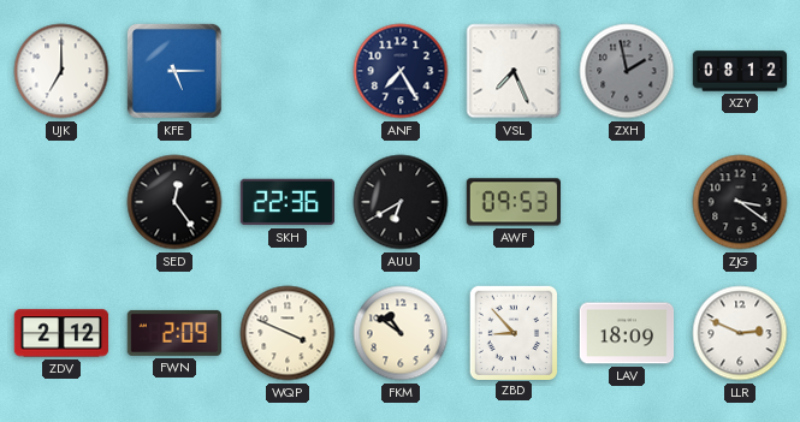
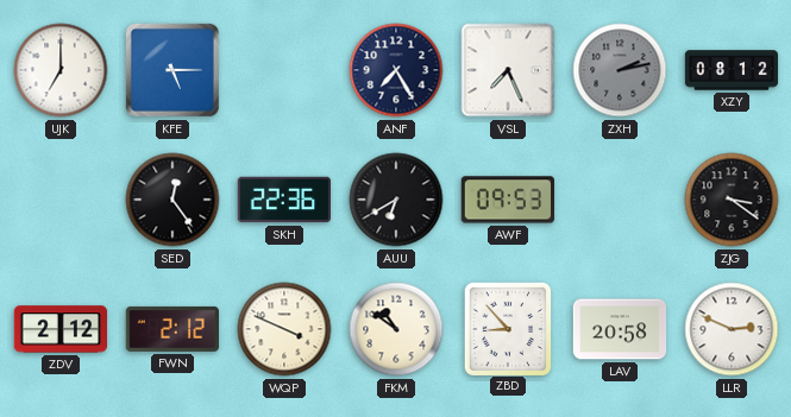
ZXH: 1:58 -> 2:13
FWN: 2:09 -> 2:12
LAV: 18:09 -> 20:58
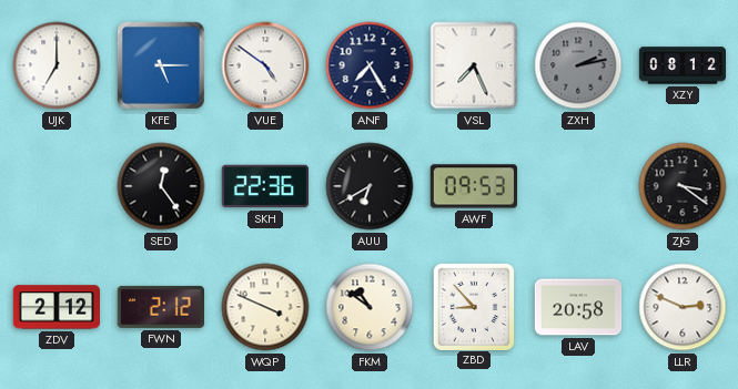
VUE: none -> 4:51
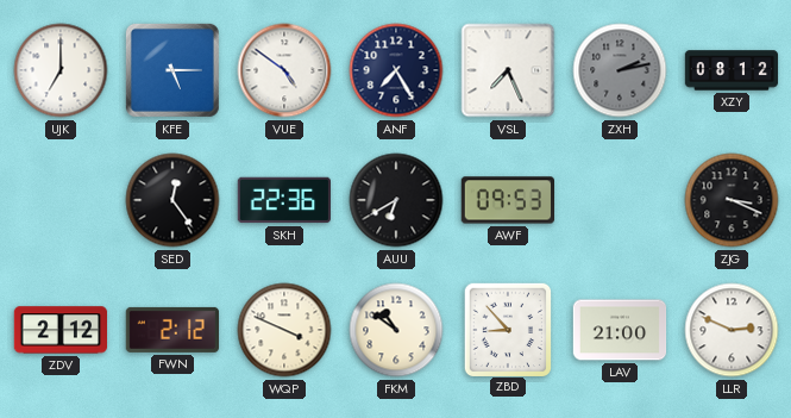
ZJG: 3:21 -> 3:19
LAV: 20:58 -> 21:00
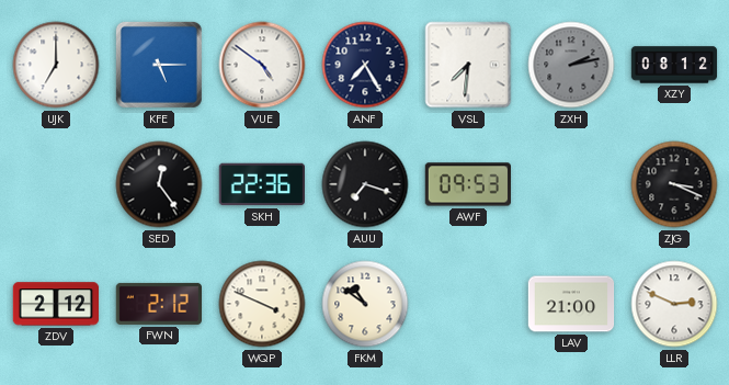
VSL: 7:26 -> 7:31
AUU: 6:40 -> 7:18
ZBD: 8:53 -> none
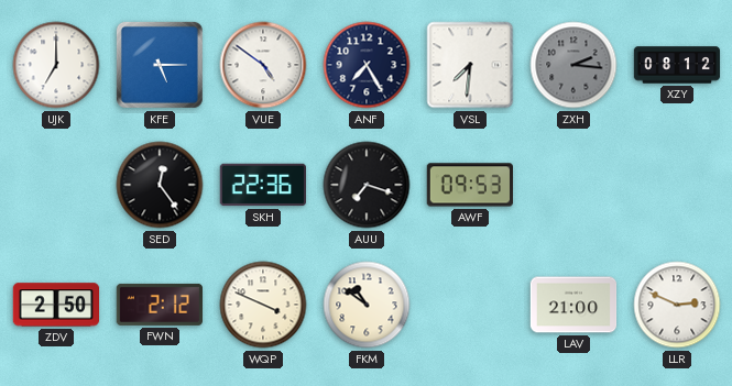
ZXH: 2:13 -> 2:16
ZJG: 3:19 -> none
ZDV: 2:12 -> 2:50
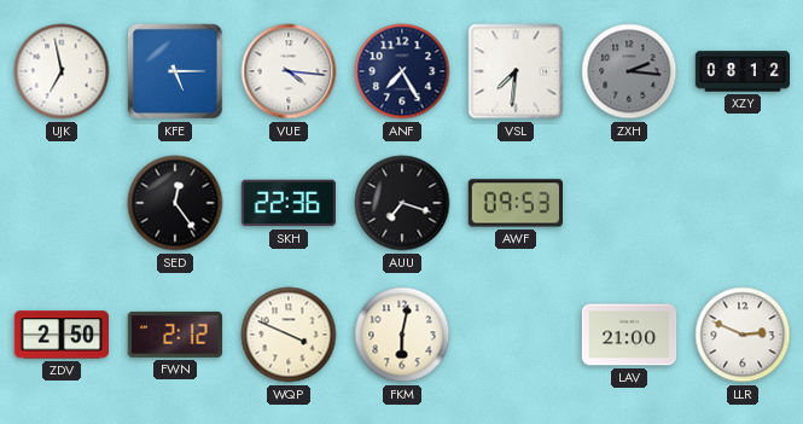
UJK: 7:00 -> 6:58
VUE: 4:51 -> 4:16
FKM: 10:51 -> 6:02
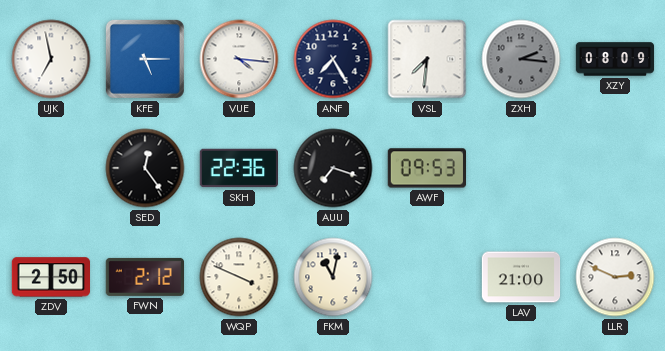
XZY: 08:12 -> 08:09
FKM: 6:02 -> 11:02
